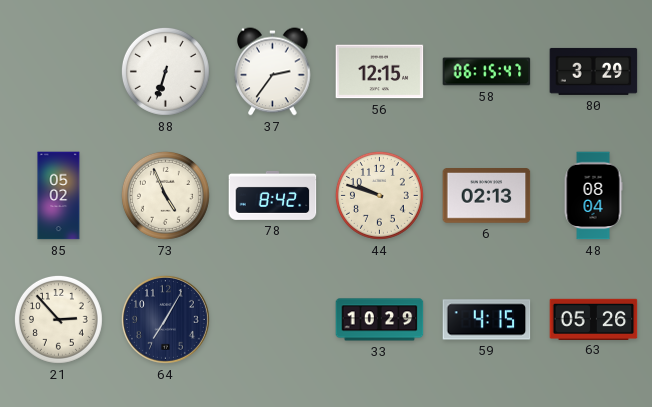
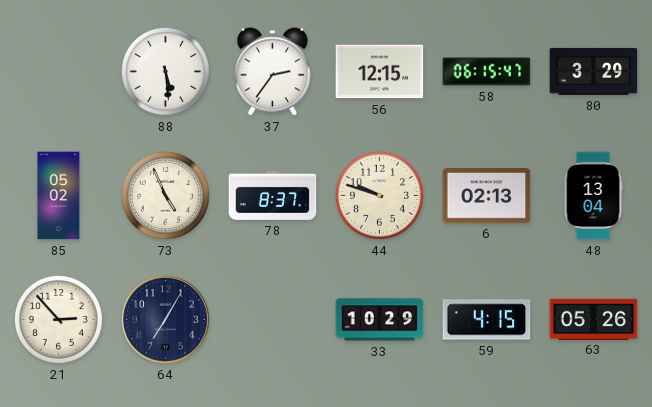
88: 6:33 -> 5:29
78: 8:42 -> 8:37
48: 08:04 -> 13:04
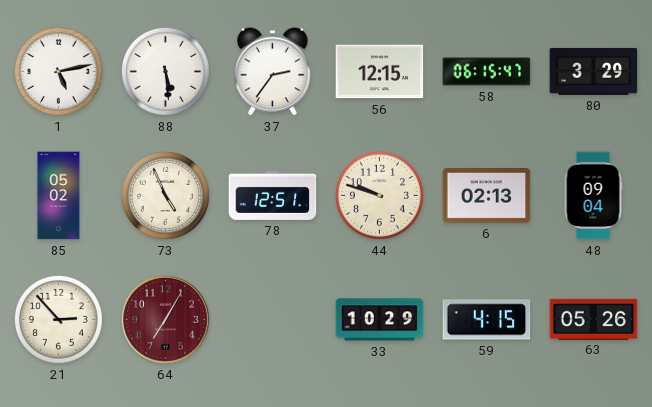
1: none -> 5:13
78: 8:37 -> 12:51
48: 13:04 -> 09:04
64 dial: navy -> burgundy
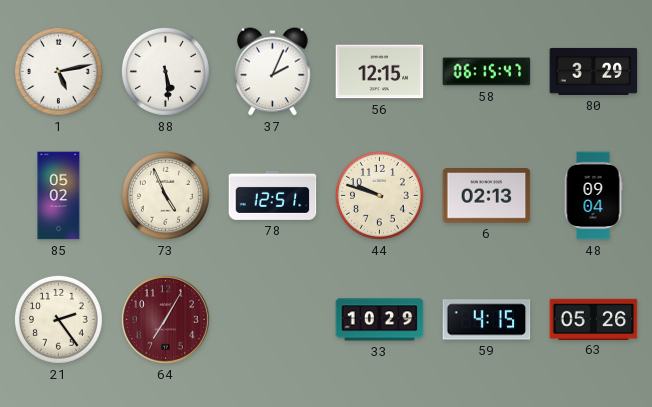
37: 2:36 -> 2:04
21: 2:53 -> 2:24
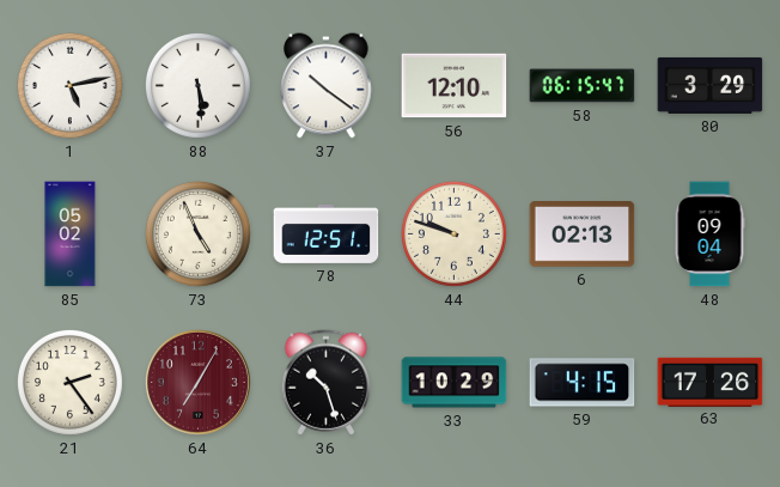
37: 2:04 -> 10:21
56: 12:15 -> 12:10
36: none -> 10:27
63: 05:26 -> 17:26
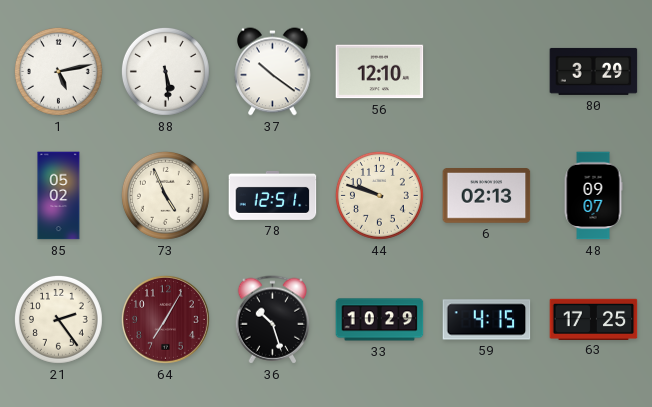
58: 06:15 -> none
48: 09:04 -> 09:07
63: 17:26 -> 17:25
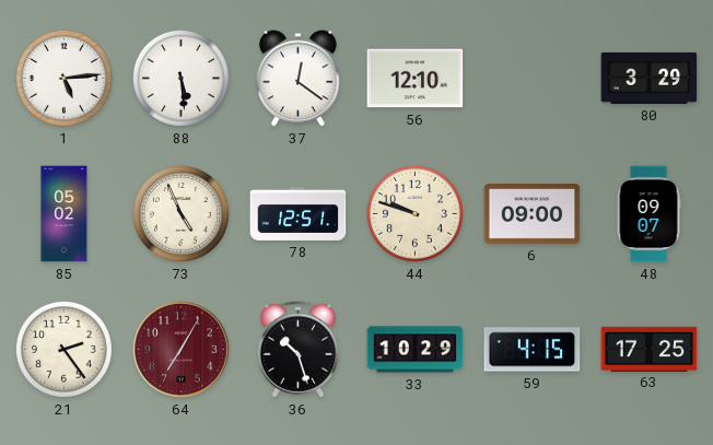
1: 5:13 -> 5:14
37: 10:21 -> 12:21
6: 02:13 -> 09:00
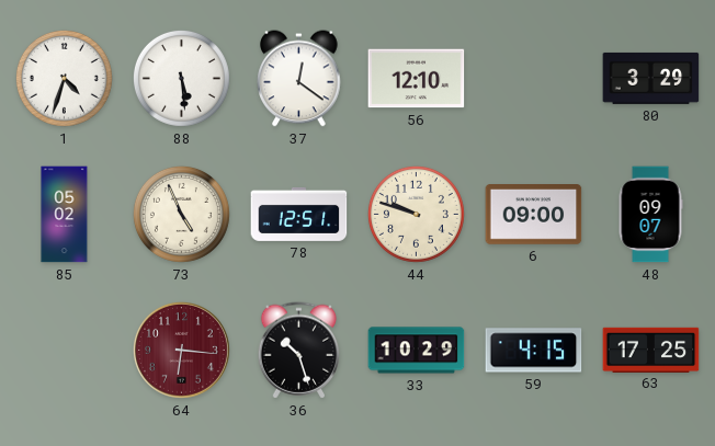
1: 5:14 -> 4:33
21: 2:24 -> none
64: 7:05 -> 6:16
